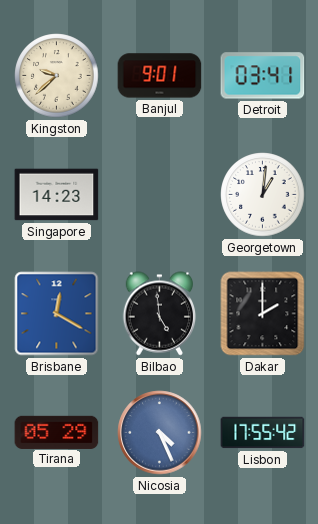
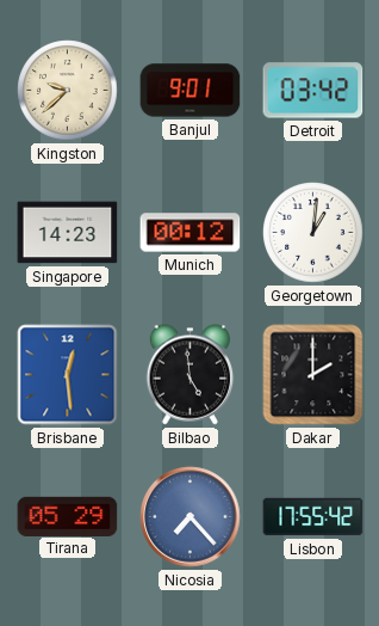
Detroit: 03:41 -> 03:42
Munich: none -> 00:12
Brisbane: 12:20 -> 12:29
Nicosia: 4:26 -> 7:23
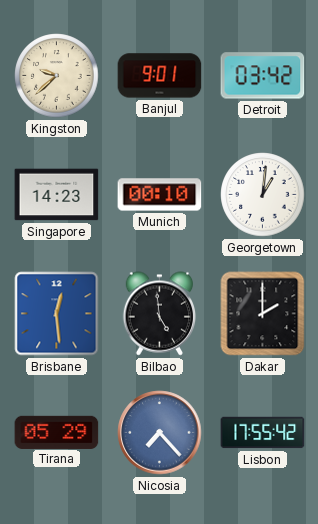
Munich: 00:12 -> 00:10
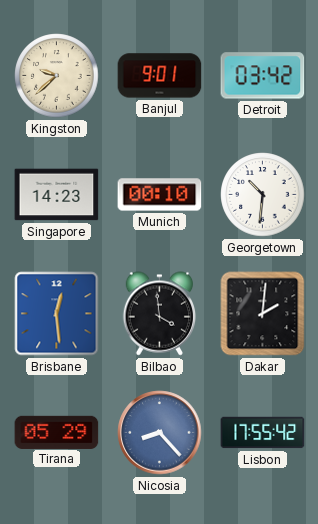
Georgetown: 1:01 -> 10:31
Bilbao: 4:59 -> 3:59
Dakar: 2:00 -> 2:01
Nicosia: 7:23 -> 8:23
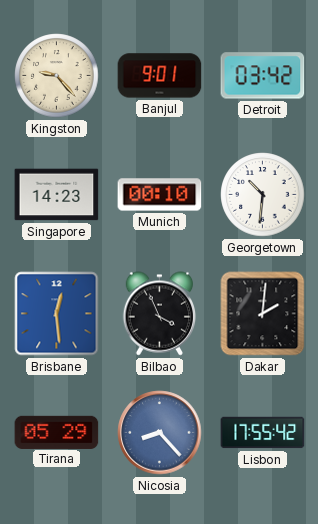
Kingston: 9:38 -> 9:23
Bilbao: 3:59 -> 3:56
